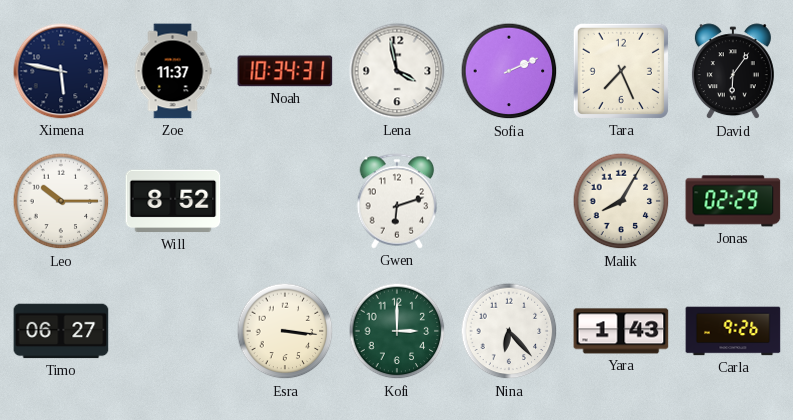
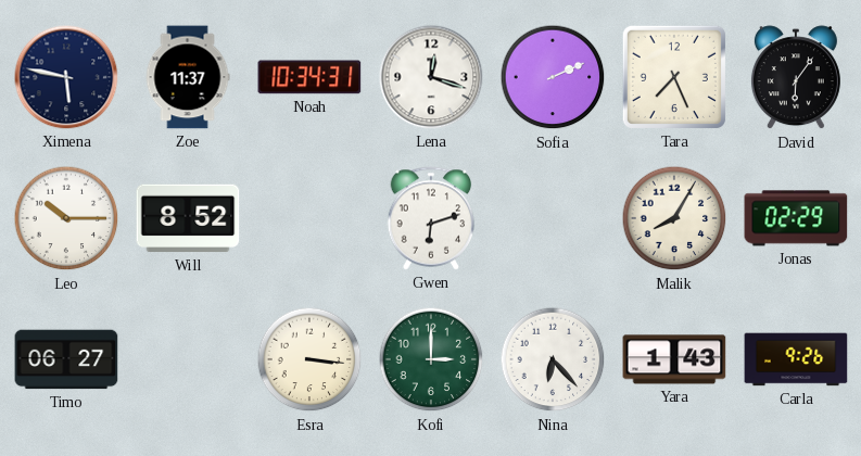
Lena: 3:58 -> 12:18
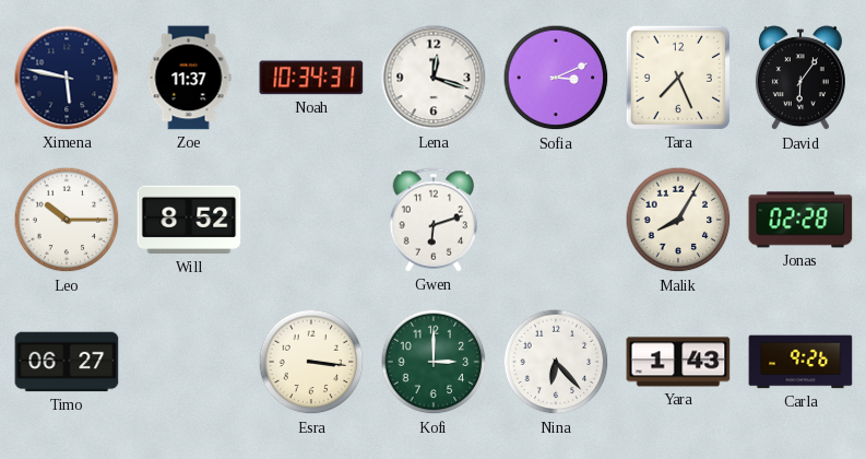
Sofia: 2:11 -> 3:11
Jonas: 02:29 -> 02:28
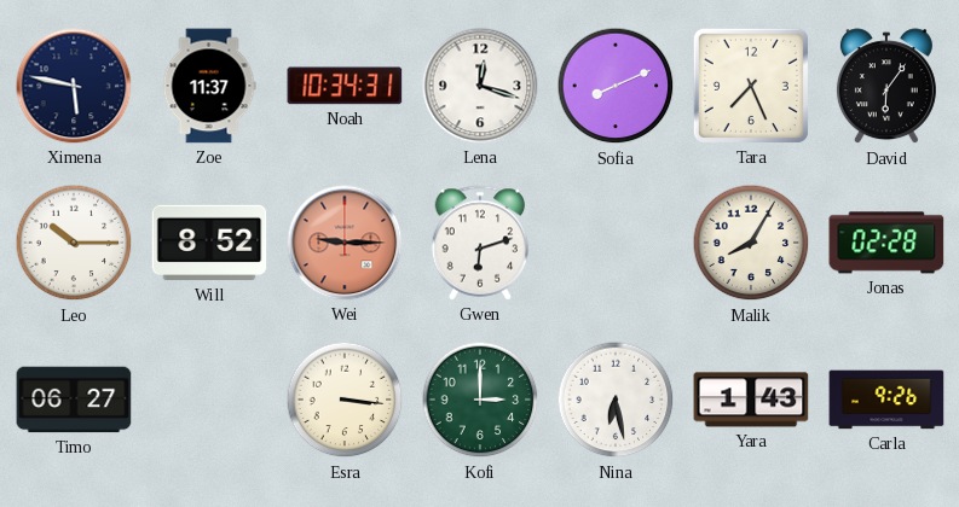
Sofia: 3:11 -> 8:11
Wei: none -> 9:15
Nina: 6:23 -> 6:28
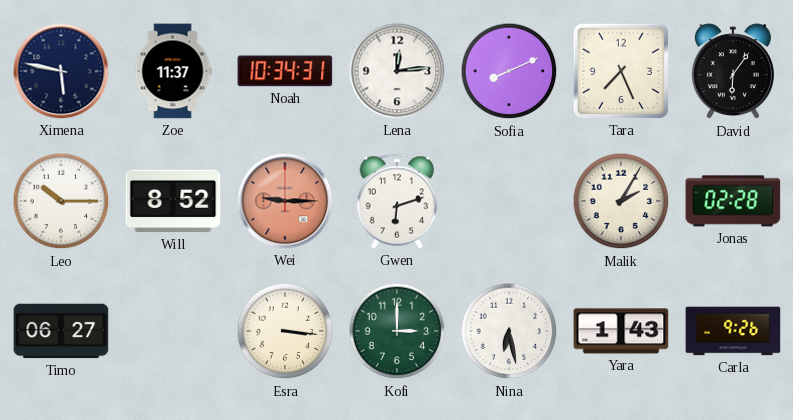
Lena: 12:18 -> 12:14
Malik: 8:05 -> 2:05
